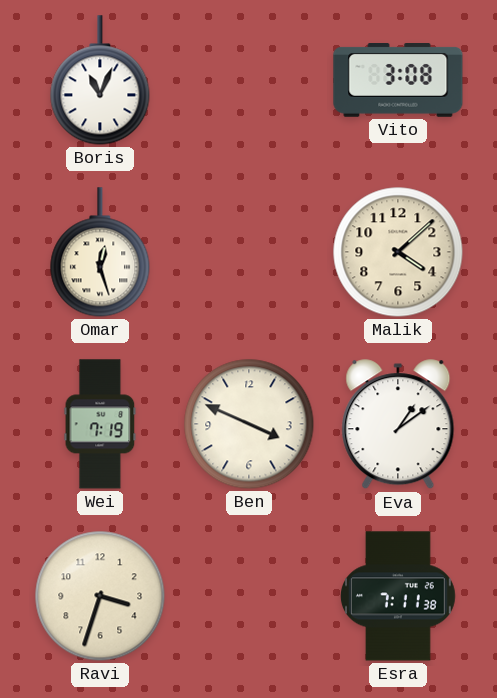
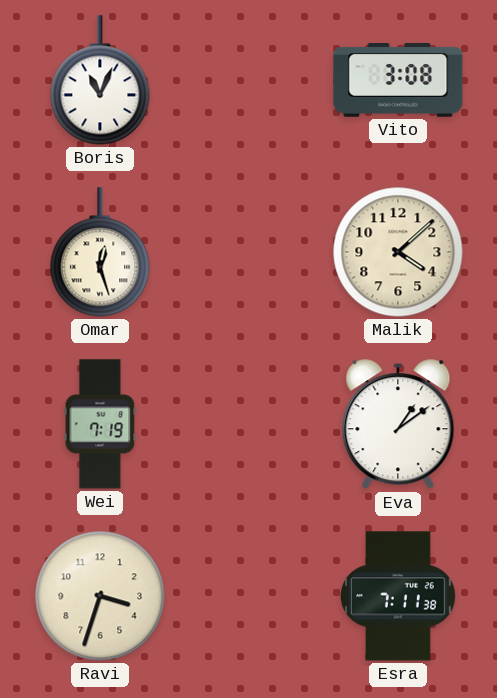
Ben: 3:49 -> none
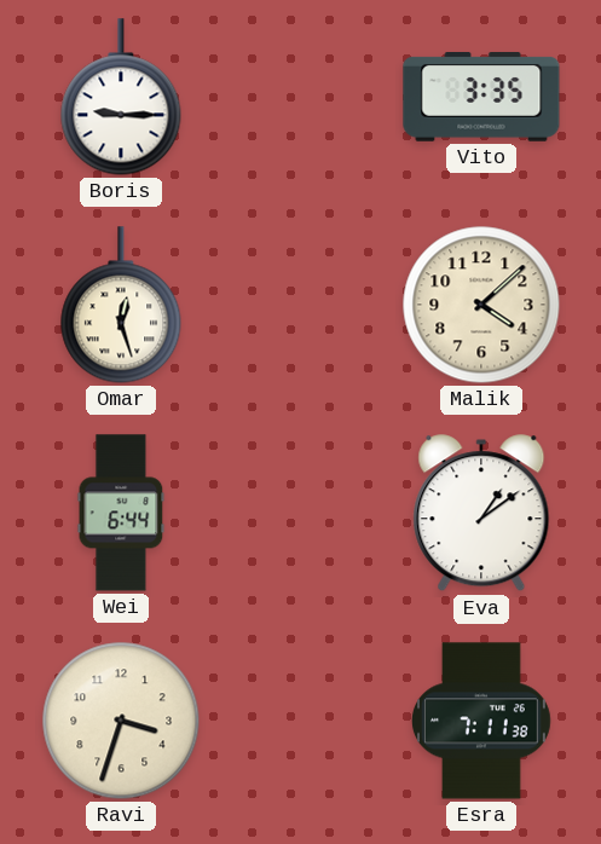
Boris: 11:04 -> 9:15
Vito: 3:08 -> 3:35
Wei: 7:19 -> 6:44
